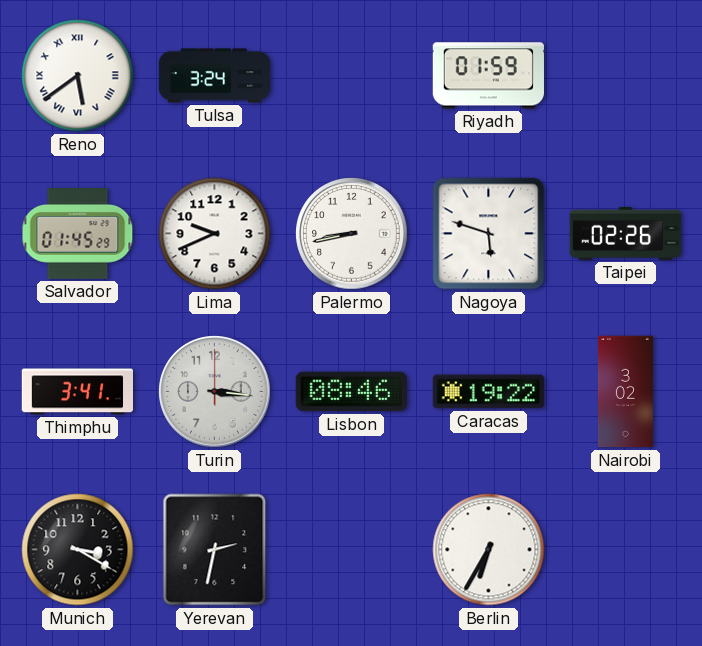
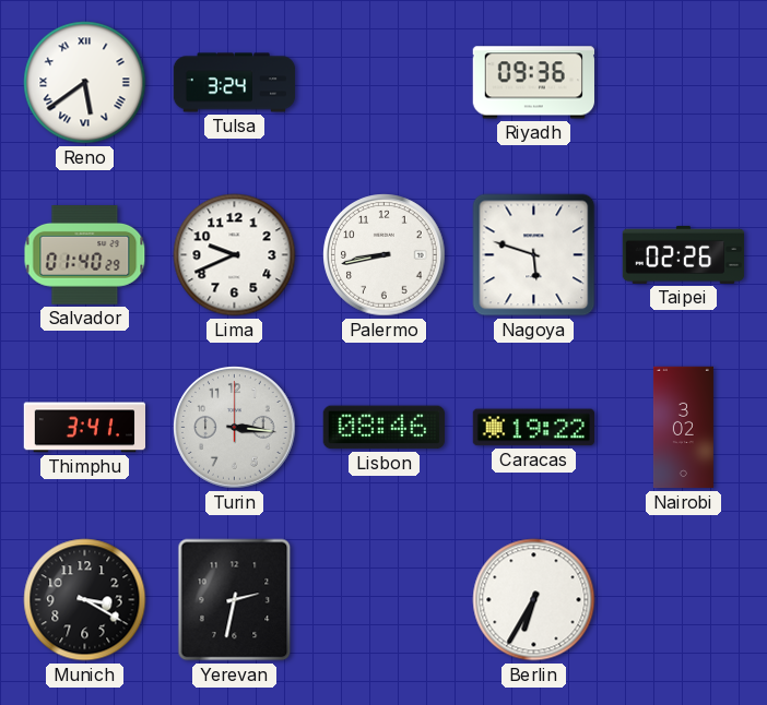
Riyadh: 01:59 -> 09:36
Salvador: 01:45 -> 01:40
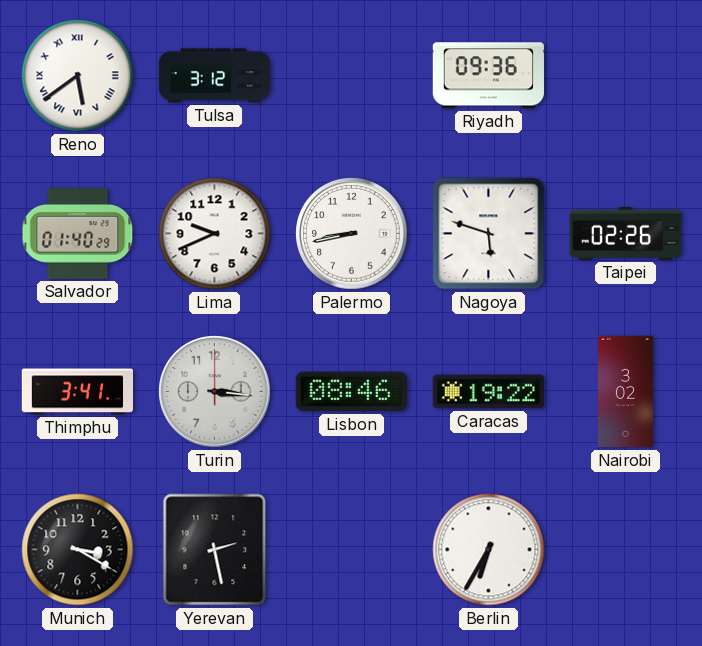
Tulsa: 3:24 -> 3:12
Yerevan: 2:32 -> 2:28
